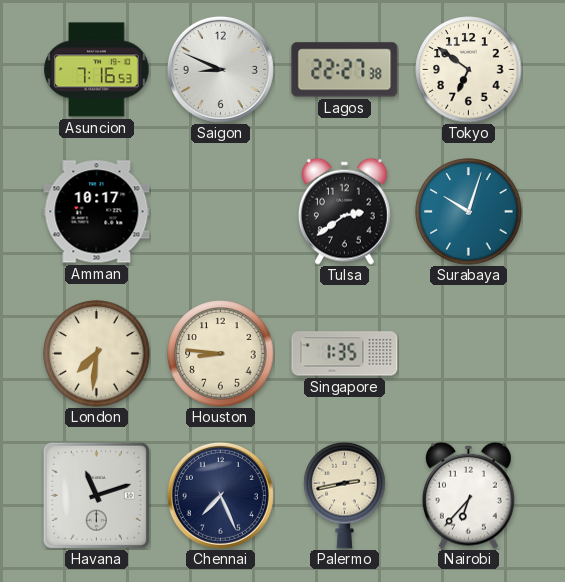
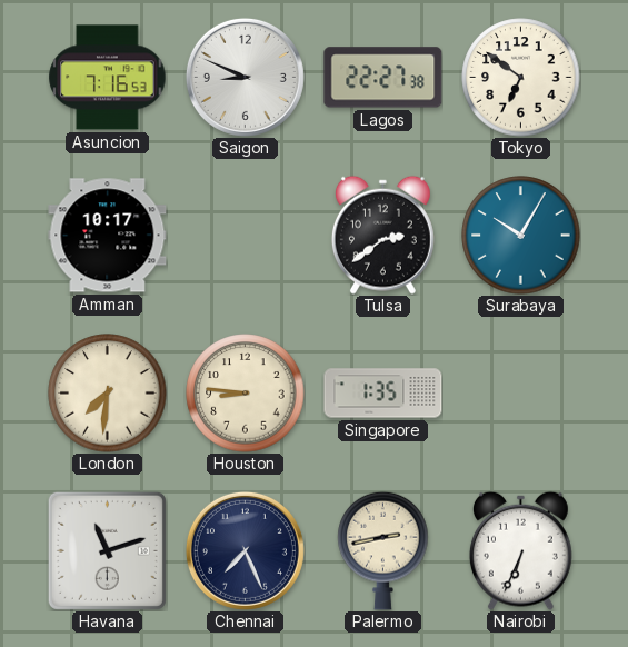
Surabaya: 10:03 -> 10:05
Nairobi: 6:37 -> 6:34
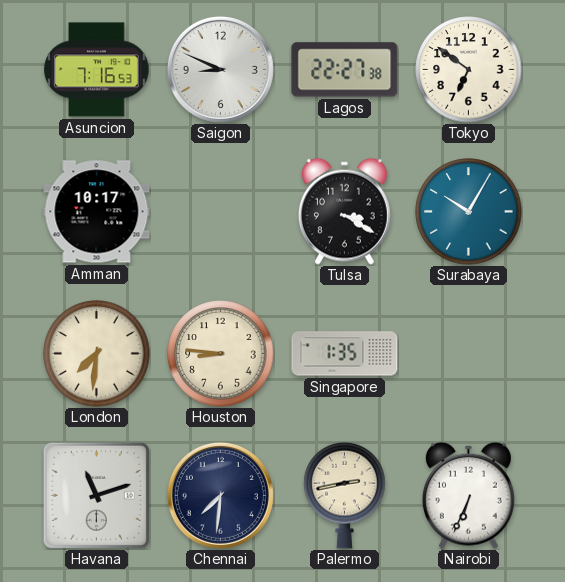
Tulsa: 2:39 -> 3:20
Chennai: 7:26 -> 7:31
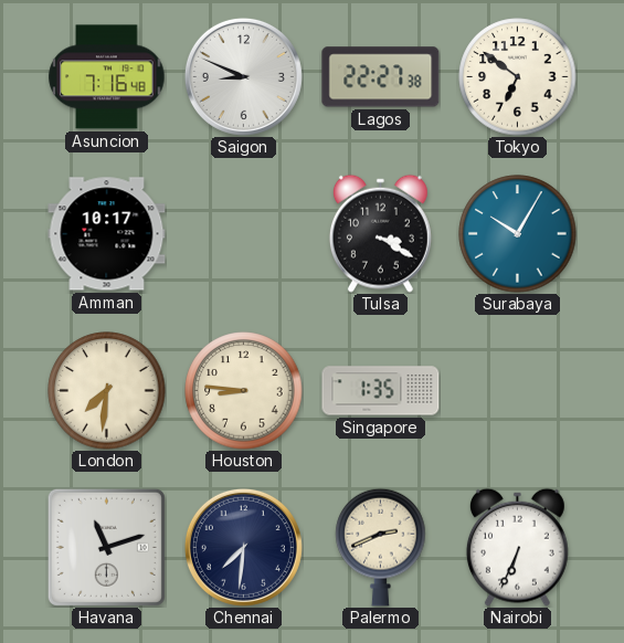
Asuncion: 7:16:53 -> 7:16:48
Palermo: 2:43 -> 2:41
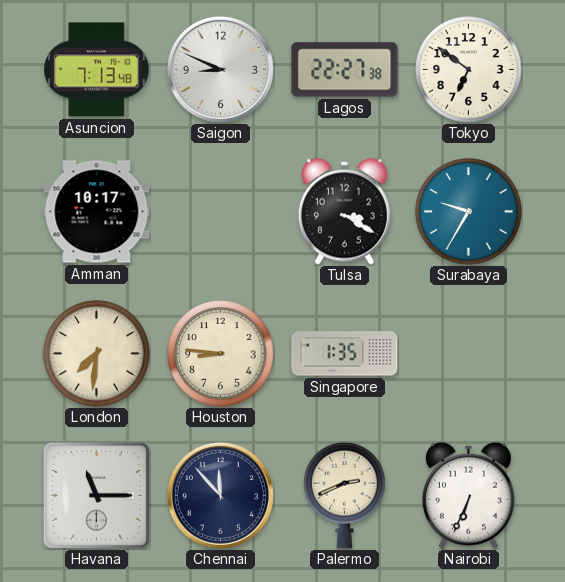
Asuncion: 7:16 -> 7:13
Surabaya: 10:05 -> 9:35
Havana: 11:12 -> 11:15
Chennai: 7:31 -> 11:53
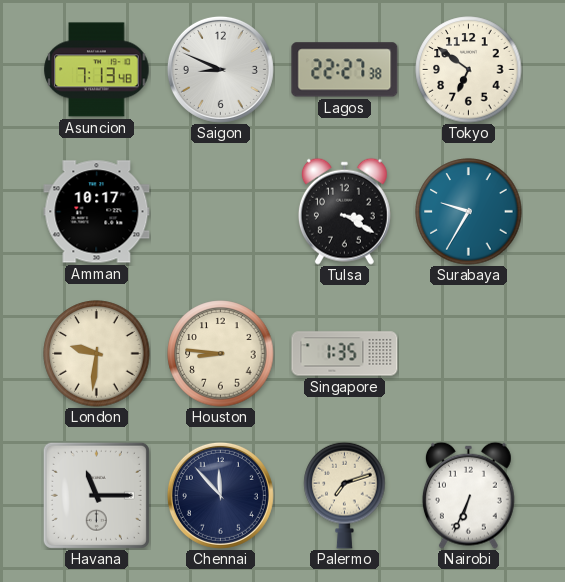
London: 7:31 -> 9:31
Palermo: 2:41 -> 7:12
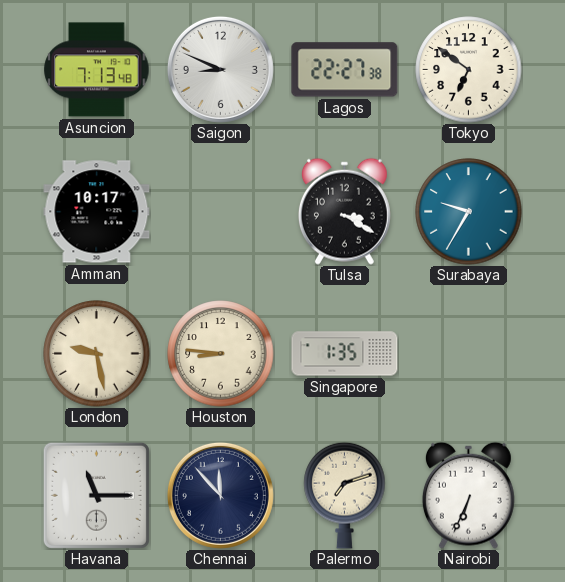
London: 9:31 -> 9:28
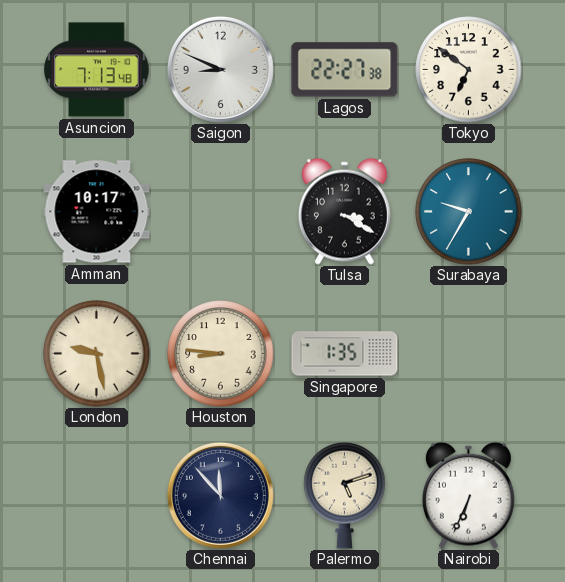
Havana: 11:15 -> none
Palermo: 7:12 -> 5:12
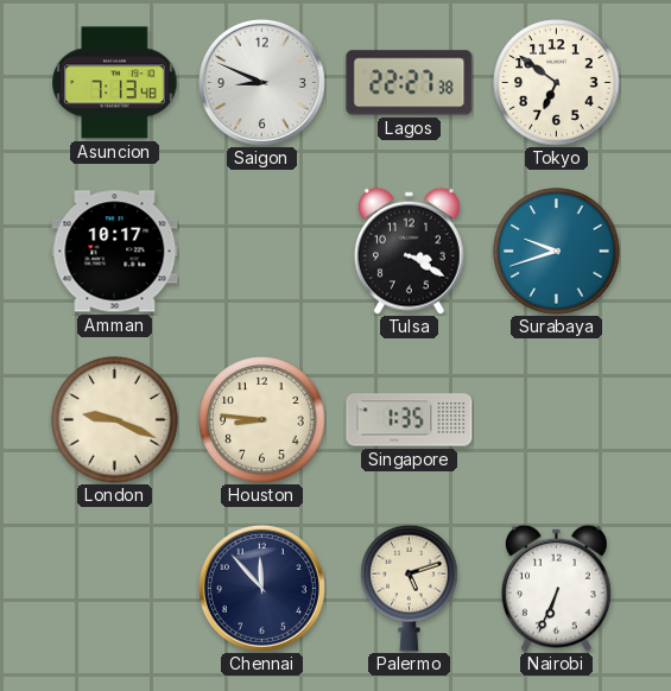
Surabaya: 9:35 -> 9:42
London: 9:28 -> 9:19
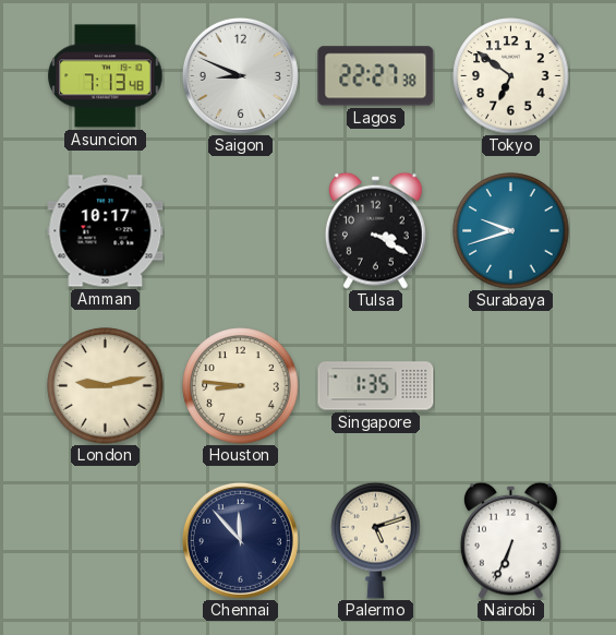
London: 9:19 -> 9:13
